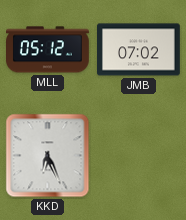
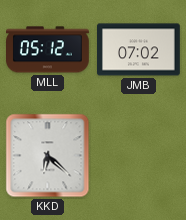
KKD: 6:26 -> 6:22
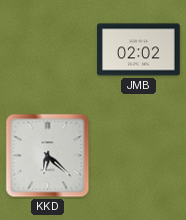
MLL: 05:12 -> none
JMB: 07:02 -> 02:02
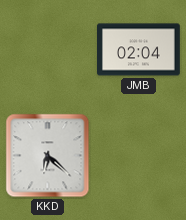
JMB: 02:02 -> 02:04
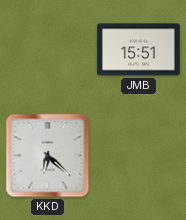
JMB: 02:04 -> 15:51
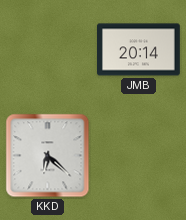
JMB: 15:51 -> 20:14
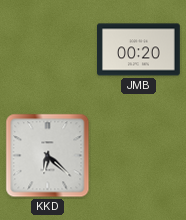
JMB: 20:14 -> 00:20
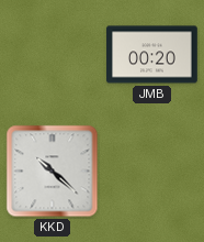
KKD: 6:22 -> 10:22
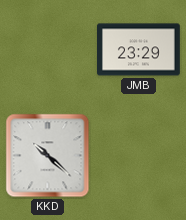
JMB: 00:20 -> 23:29
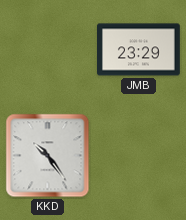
KKD: 10:22 -> 10:24
